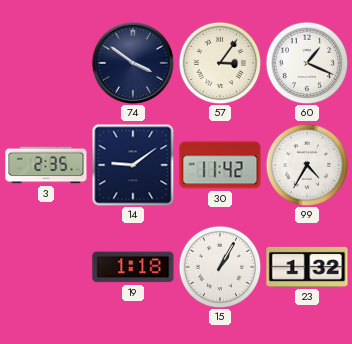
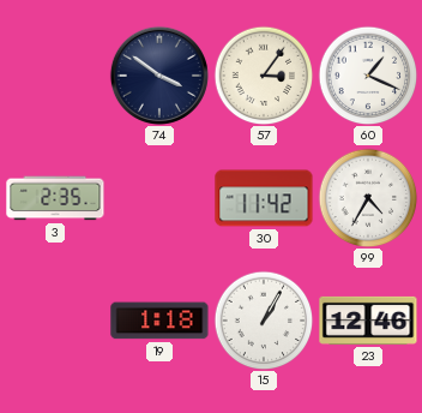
14: 9:09 -> none
23: 1:32 -> 12:46
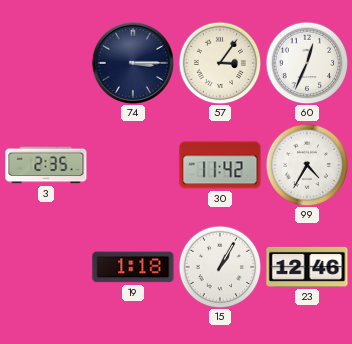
74: 3:51 -> 3:15
60: 1:19 -> 12:34
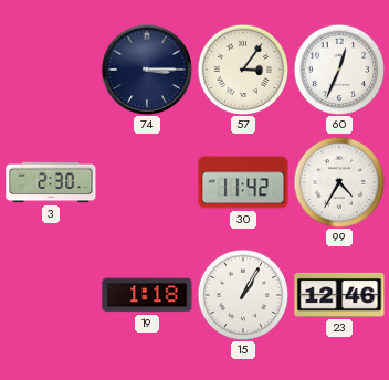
3: 2:35 -> 2:30
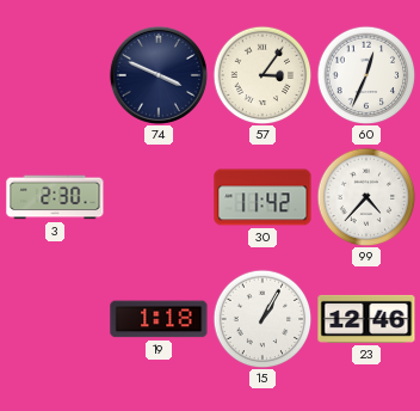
74: 3:15 -> 3:49
99: 4:35 -> 4:37
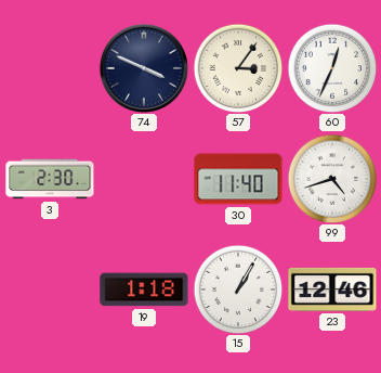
30: 11:42 -> 11:40
99: 4:37 -> 4:42
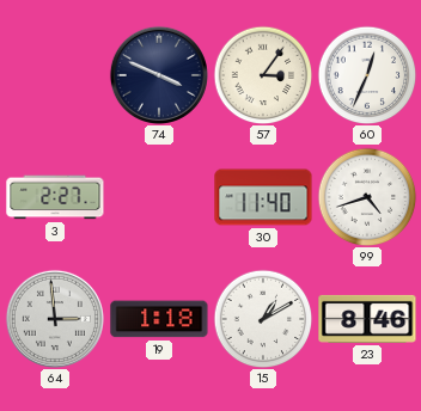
3: 2:30 -> 2:27
64: none -> 2:59
15: 1:05 -> 1:10
23: 12:46 -> 8:46
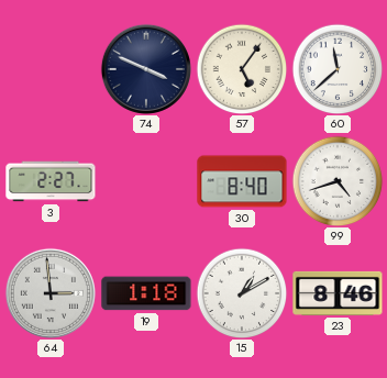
57: 3:06 -> 5:06
60: 12:34 -> 11:38
30: 11:40 -> 8:40
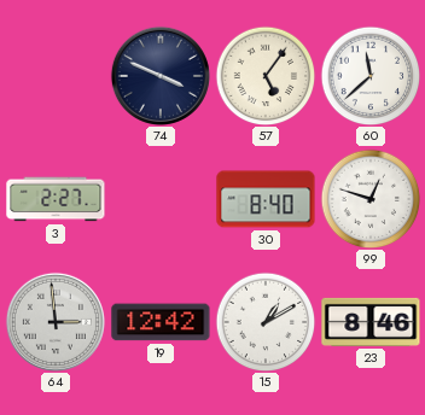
99: 4:42 -> 12:48
19: 1:18 -> 12:42
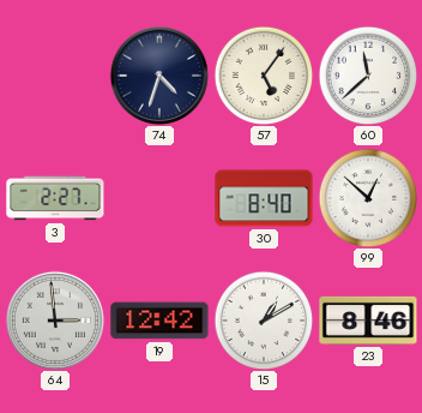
74: 3:49 -> 4:33
99: 12:48 -> 12:52
